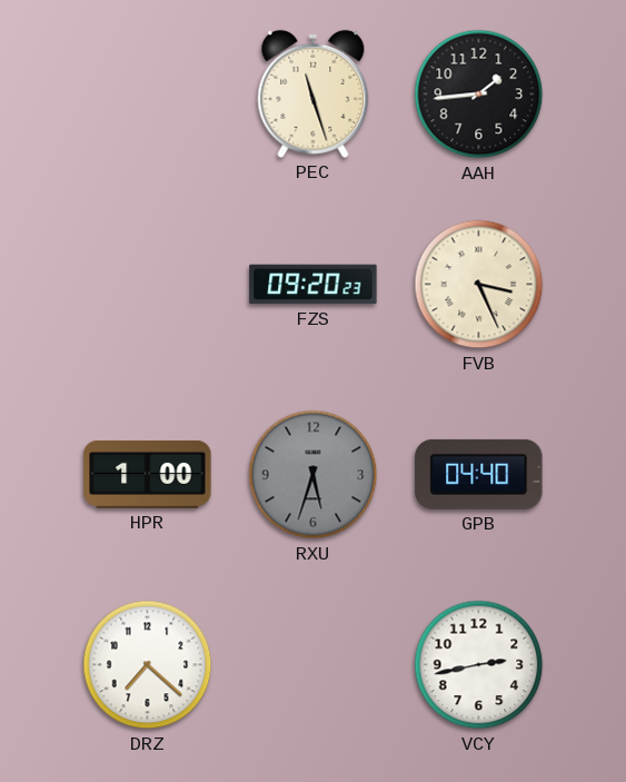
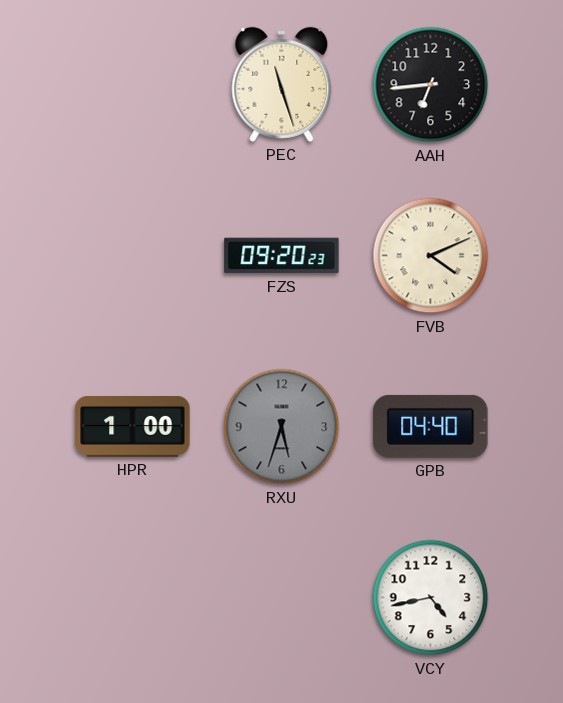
AAH: 1:44 -> 6:44
FVB: 3:26 -> 4:11
DRZ: 7:22 -> none
VCY: 2:43 -> 4:43
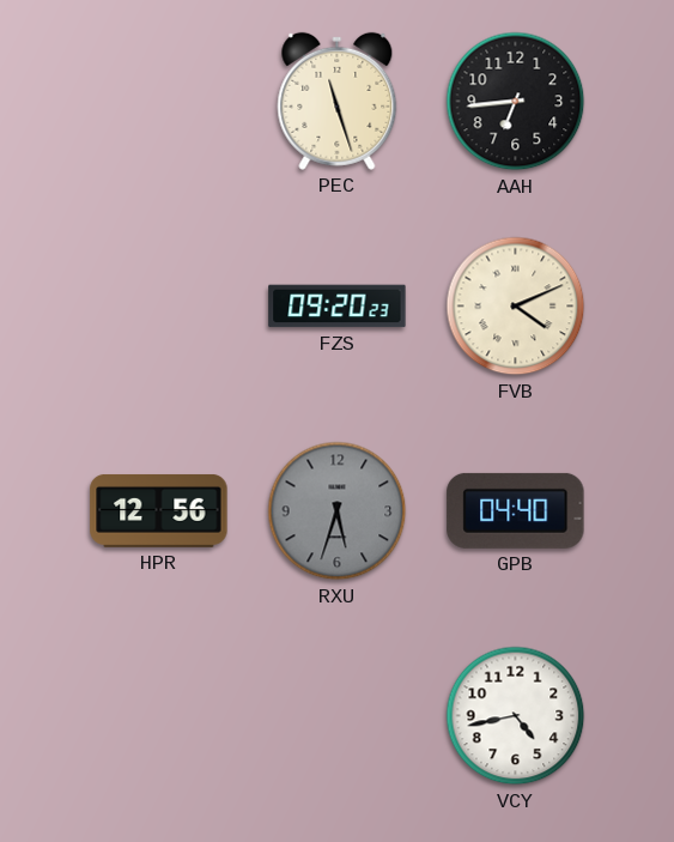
HPR: 1:00 -> 12:56
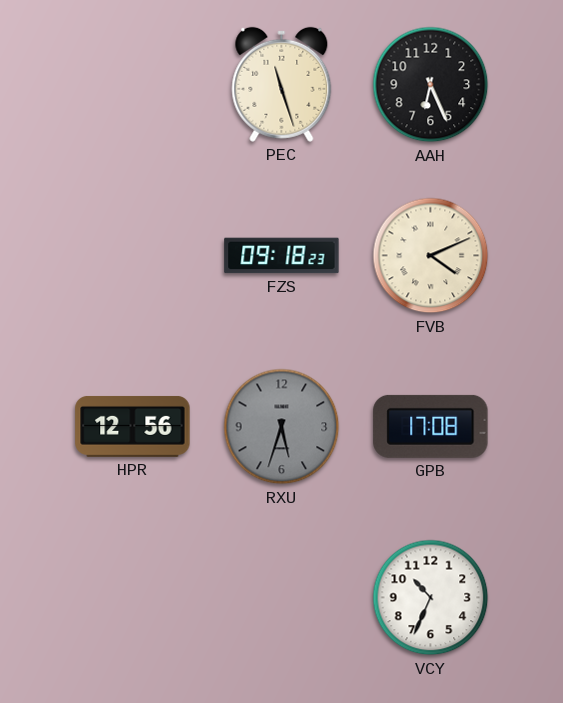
AAH: 6:44 -> 6:26
FZS: 09:20 -> 09:18
GPB: 04:40 -> 17:08
VCY: 4:43 -> 10:34
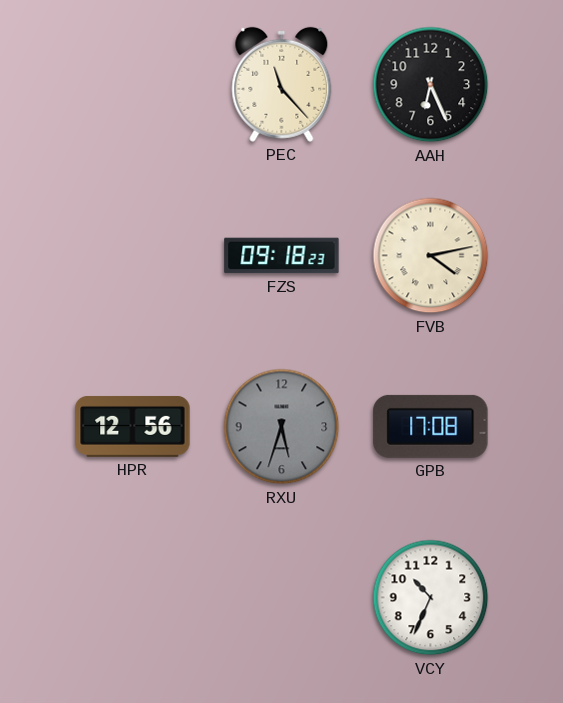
PEC: 11:27 -> 11:23
FVB: 4:11 -> 4:13
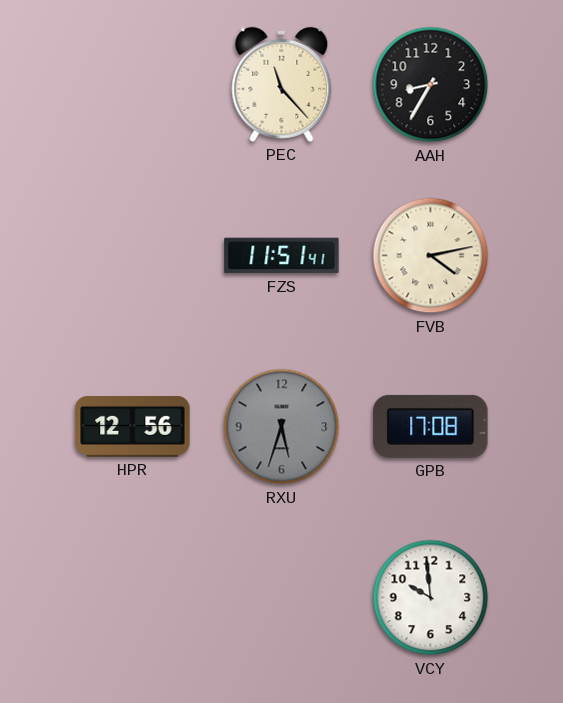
AAH: 6:26 -> 8:35
FZS: 09:18 -> 11:51
VCY: 10:34 -> 9:59
